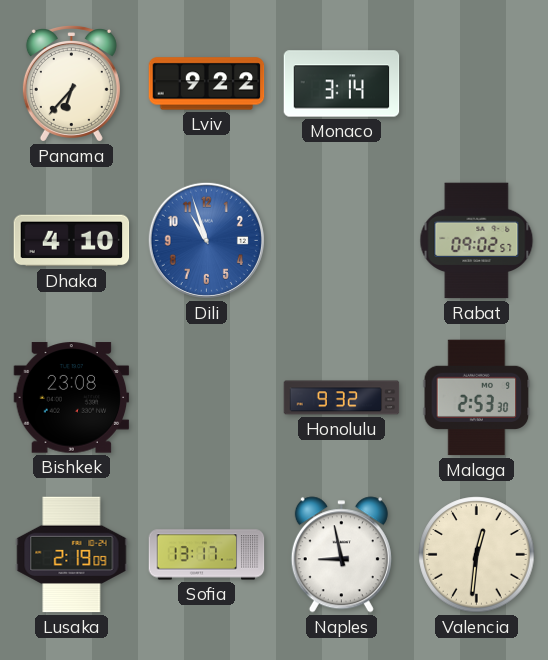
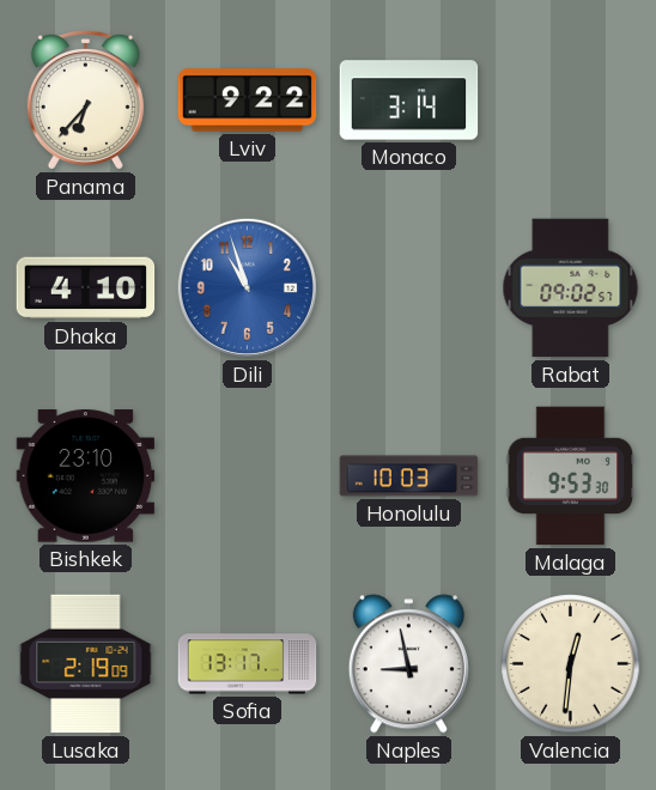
Bishkek: 23:08 -> 23:10
Honolulu: 9:32 -> 10:03
Malaga: 2:53 -> 9:53
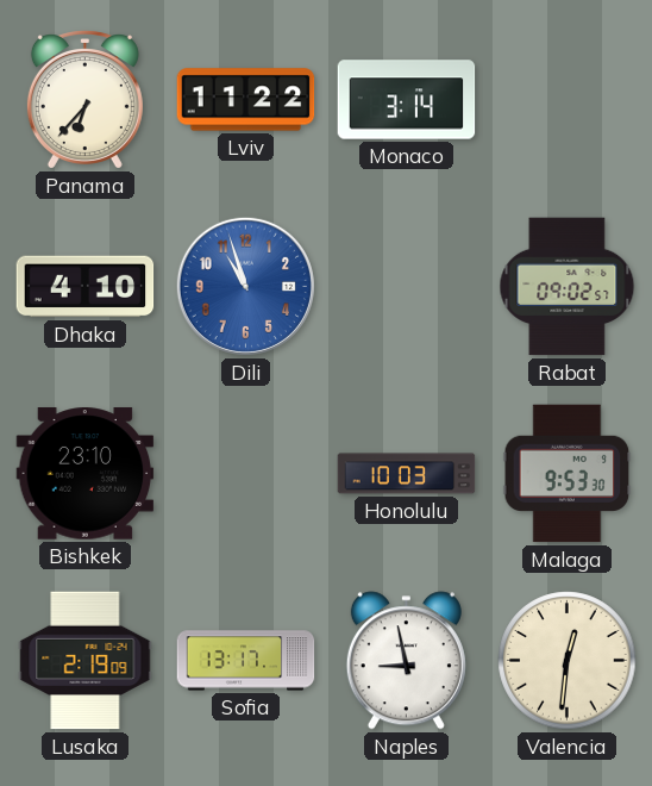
Lviv: 9:22 -> 11:22
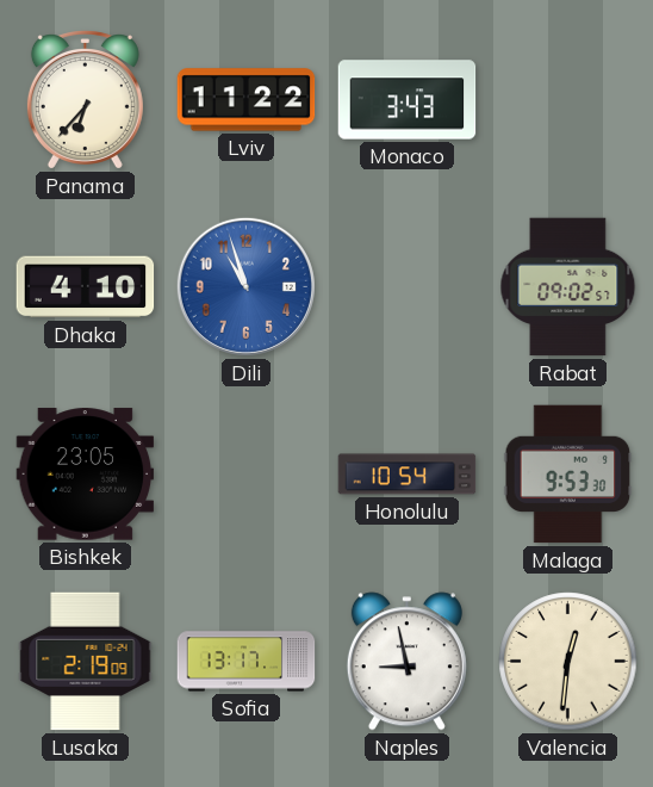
Monaco: 3:14 -> 3:43
Bishkek: 23:10 -> 23:05
Honolulu: 10:03 -> 10:54
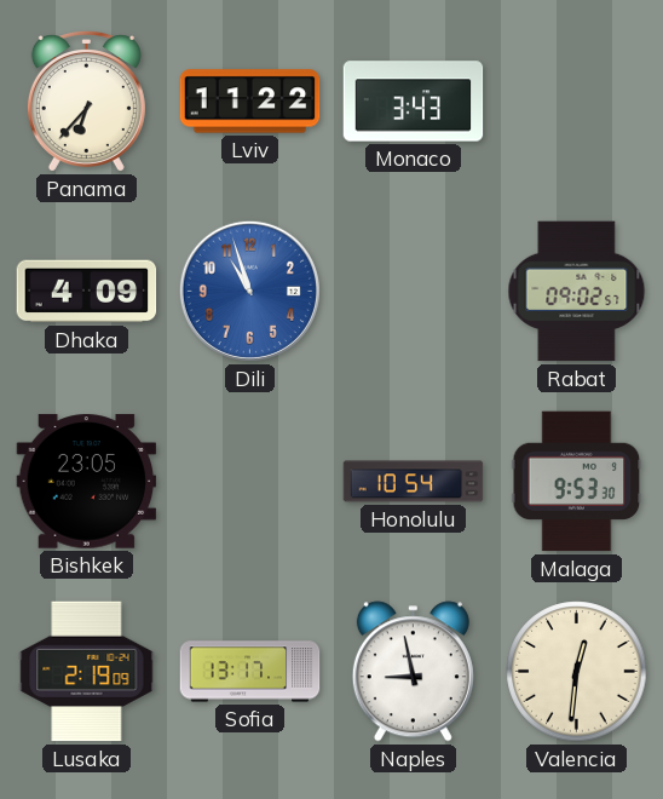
Dhaka: 4:10 -> 4:09
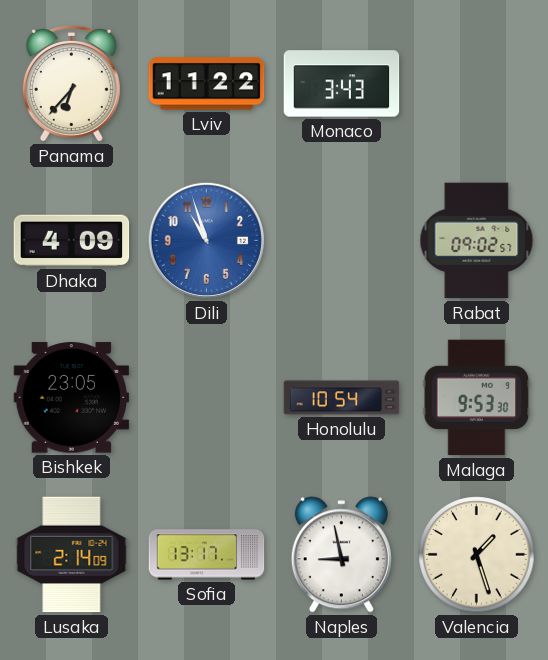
Lusaka: 2:19 -> 2:14
Valencia: 12:31 -> 1:27
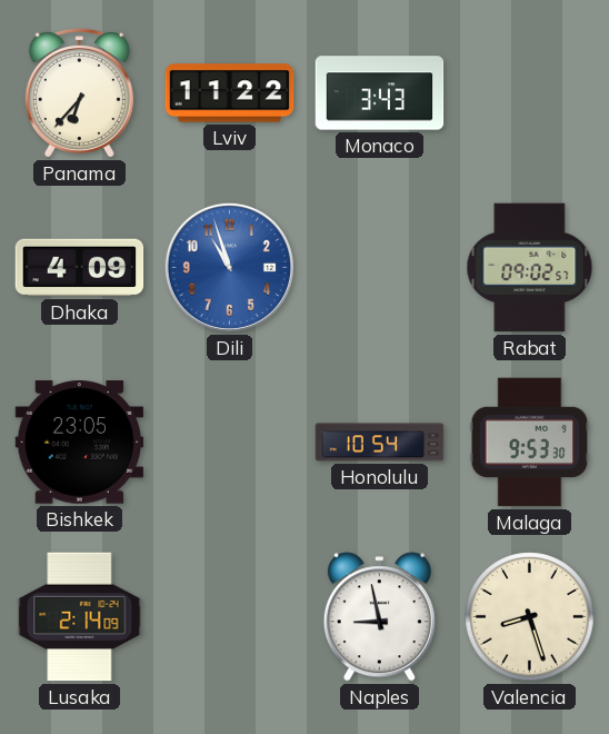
Sofia: 13:17 -> none
Valencia: 1:27 -> 8:27
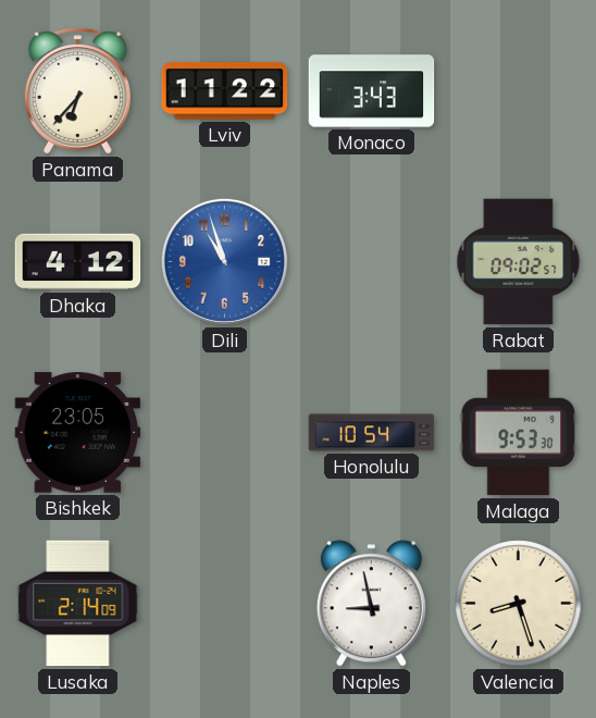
Dhaka: 4:09 -> 4:12
